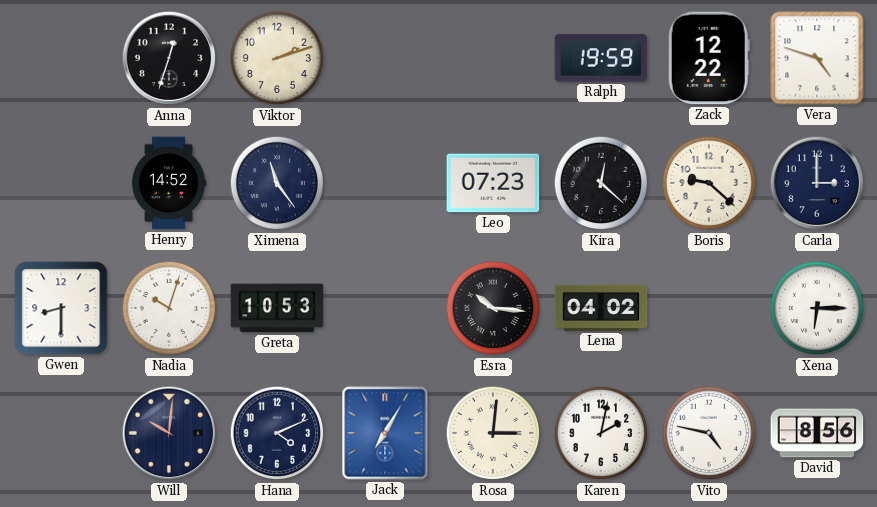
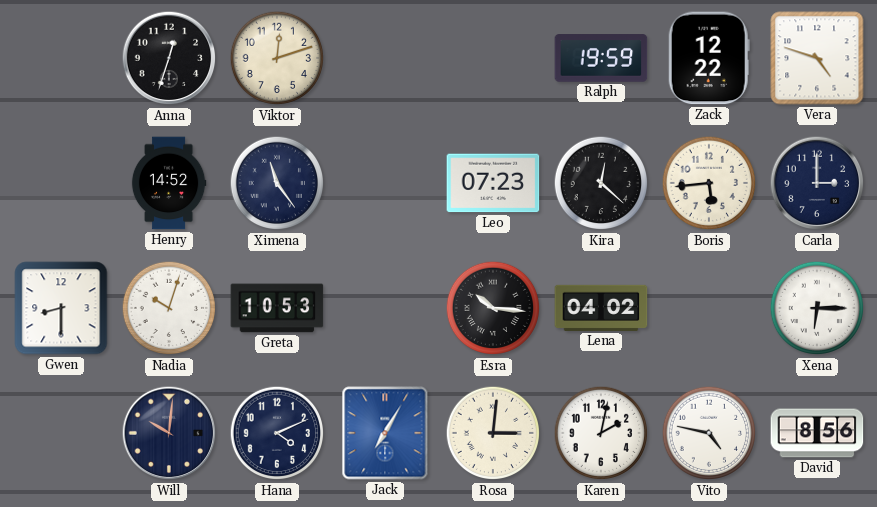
Viktor: 2:12 -> 12:12
Boris: 9:22 -> 5:44
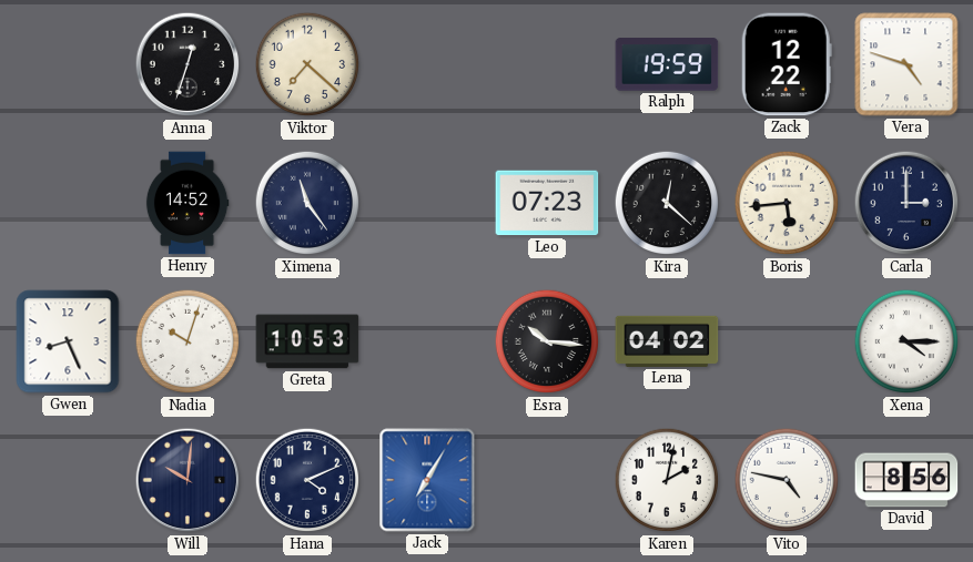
Viktor: 12:12 -> 7:22
Gwen: 8:30 -> 8:26
Xena: 6:15 -> 4:15
Rosa: 3:01 -> none
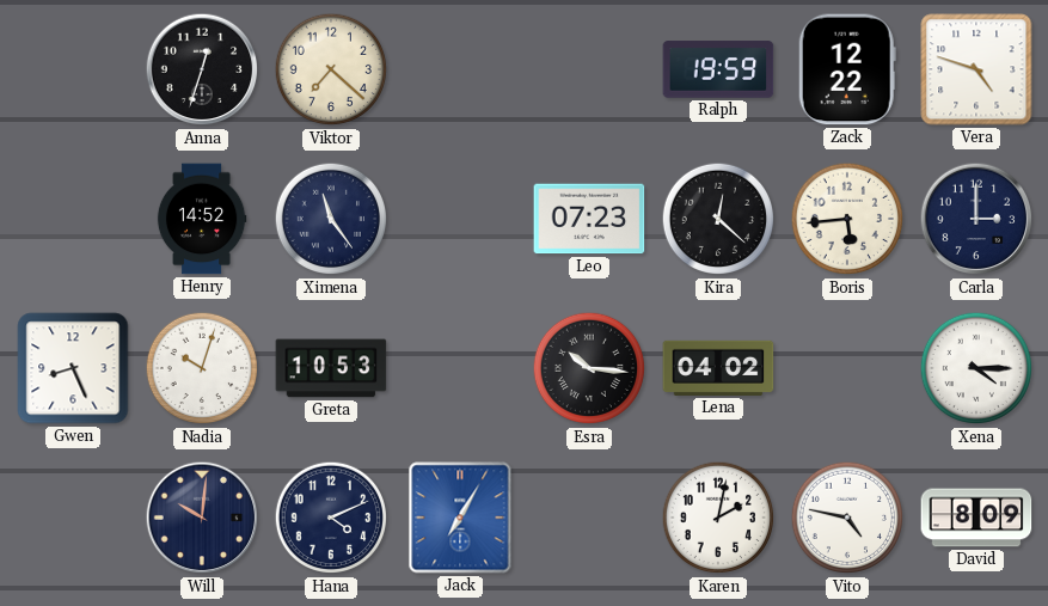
David: 8:56 -> 8:09
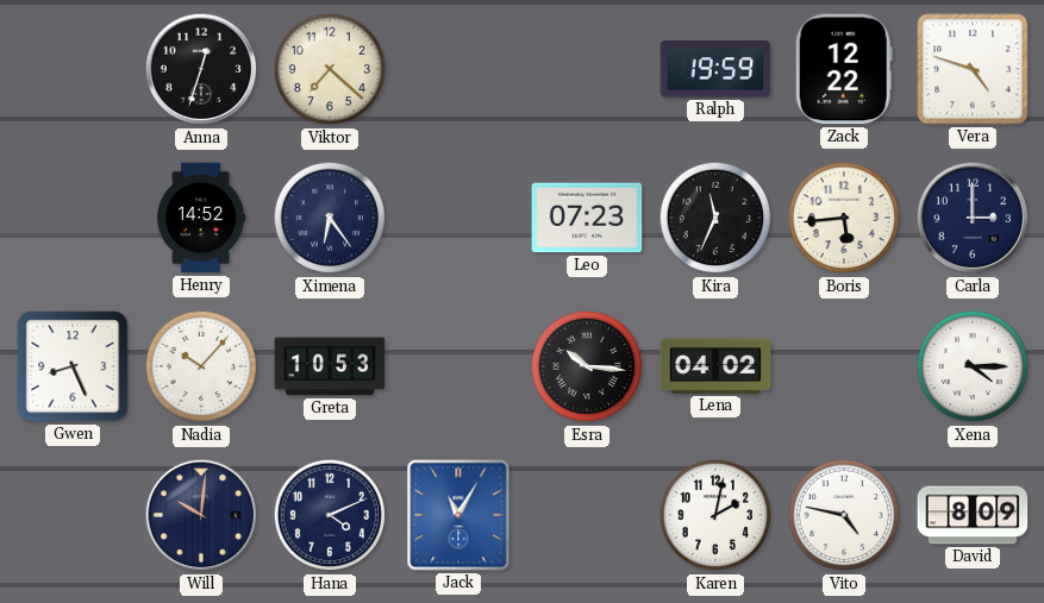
Ximena: 11:24 -> 6:24
Kira: 12:22 -> 11:34
Nadia: 10:03 -> 10:07
Jack: 7:05 -> 11:05
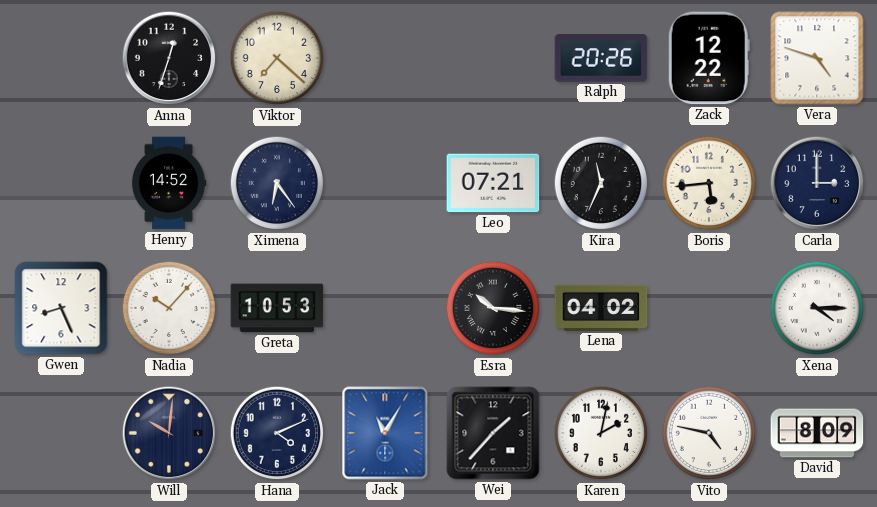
Ralph: 19:59 -> 20:26
Leo: 07:23 -> 07:21
Wei: none -> 1:37
